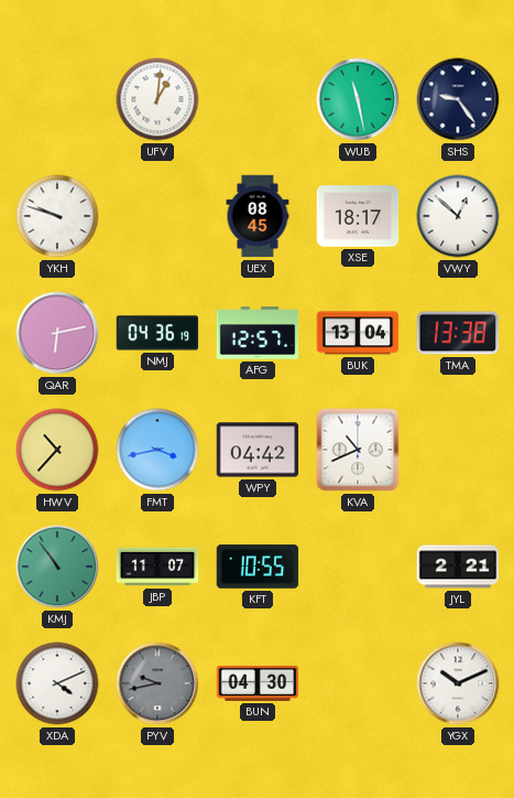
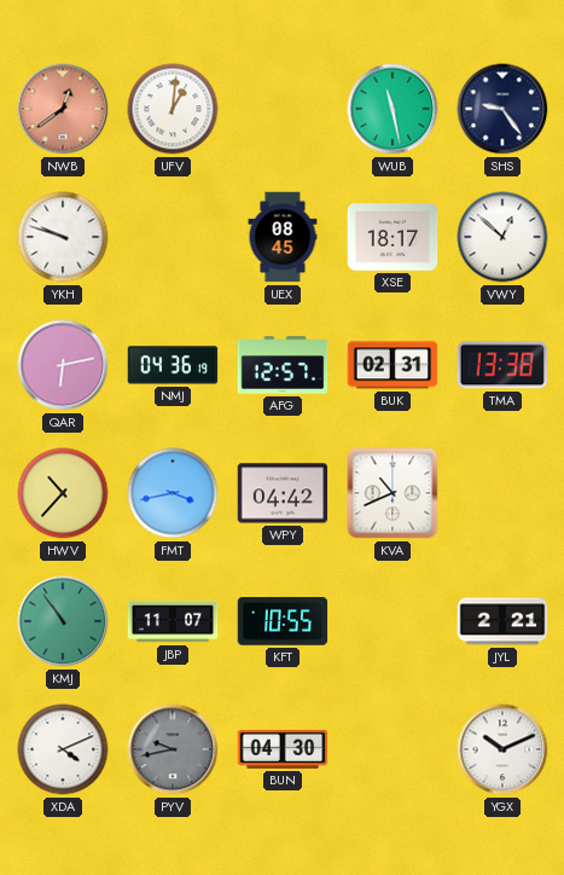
NWB: none -> 12:39
BUK: 13:04 -> 02:31
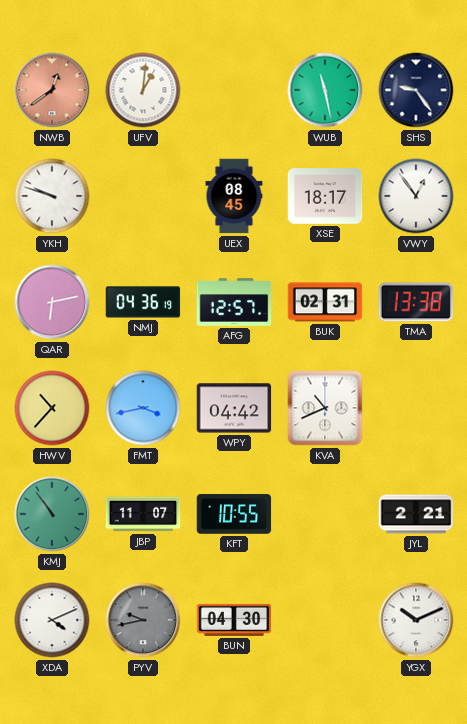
VWY: 12:52 -> 12:54
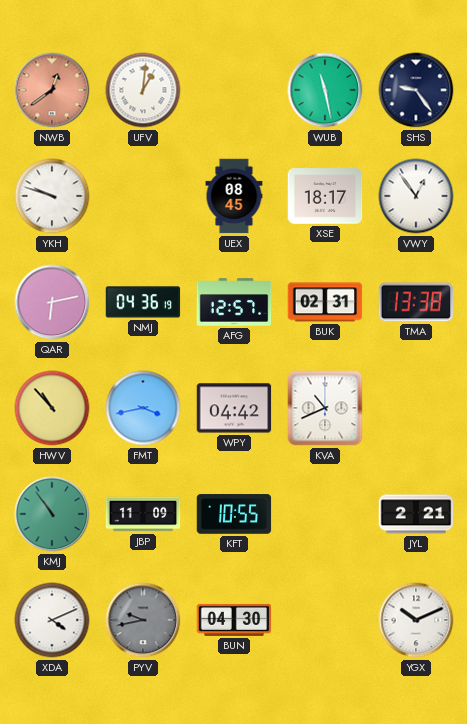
HWV: 10:37 -> 10:53
JBP: 11:07 -> 11:09
